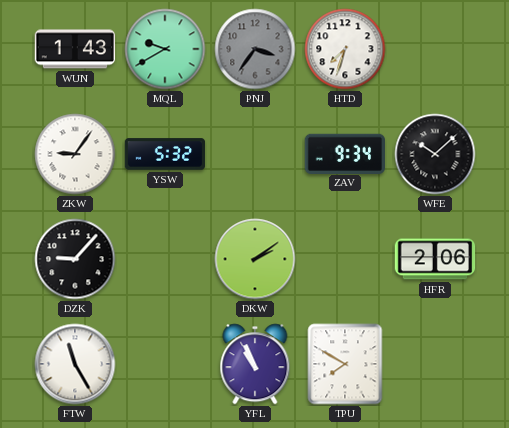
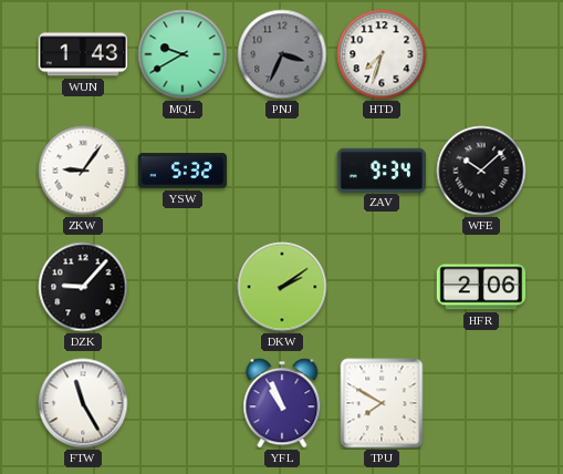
PNJ: 3:36 -> 3:34
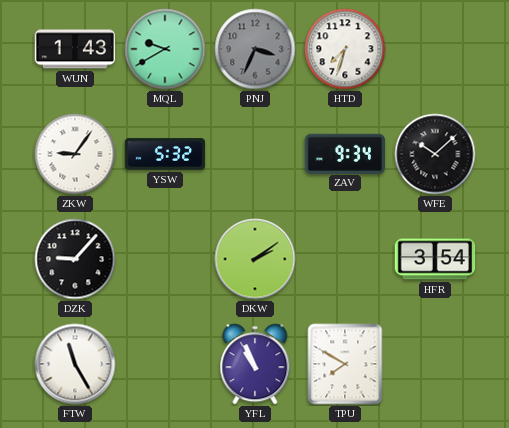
HFR: 2:06 -> 3:54
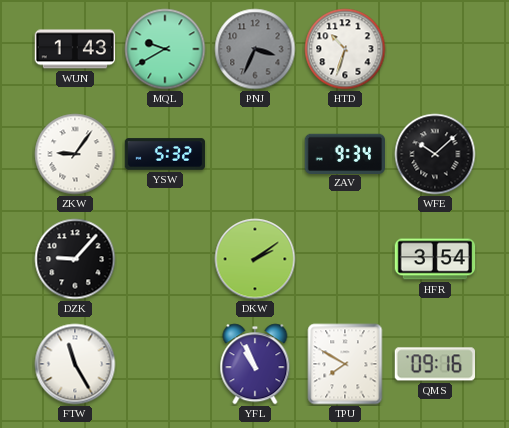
HTD: 7:33 -> 10:33
QMS: none -> 09:16
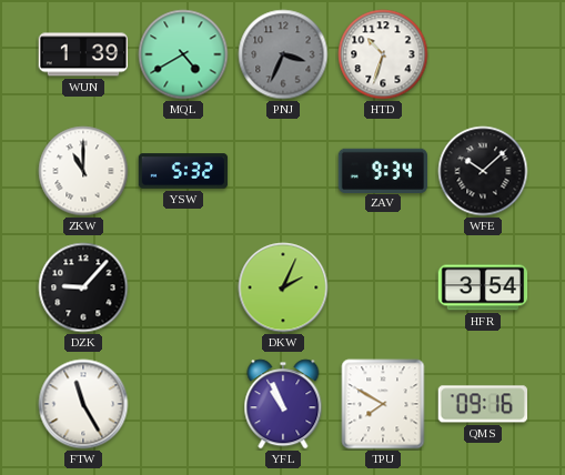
WUN: 1:43 -> 1:39
MQL: 9:40 -> 4:40
ZKW: 9:06 -> 11:00
DKW: 2:09 -> 2:04
